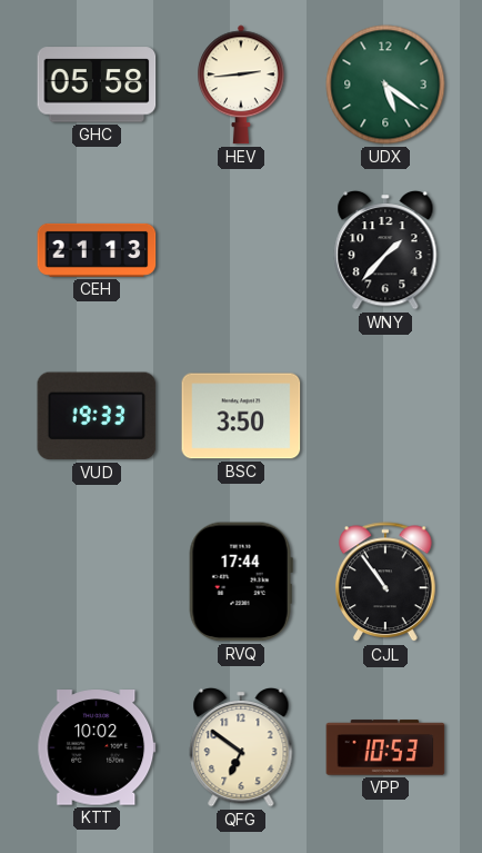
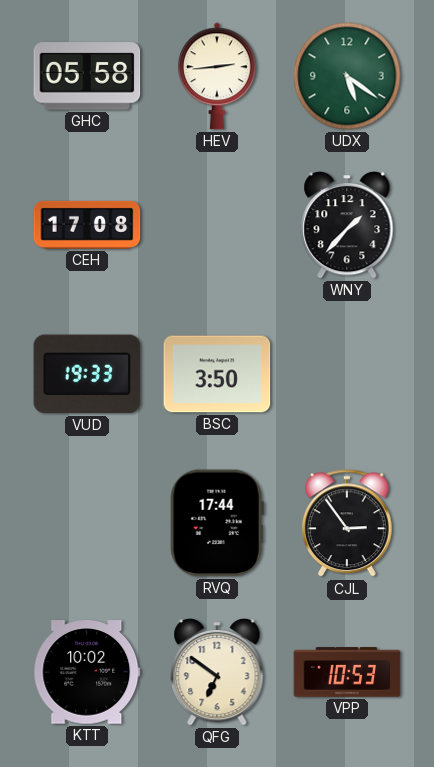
CEH: 21:13 -> 17:08
CJL: 10:54 -> 2:54
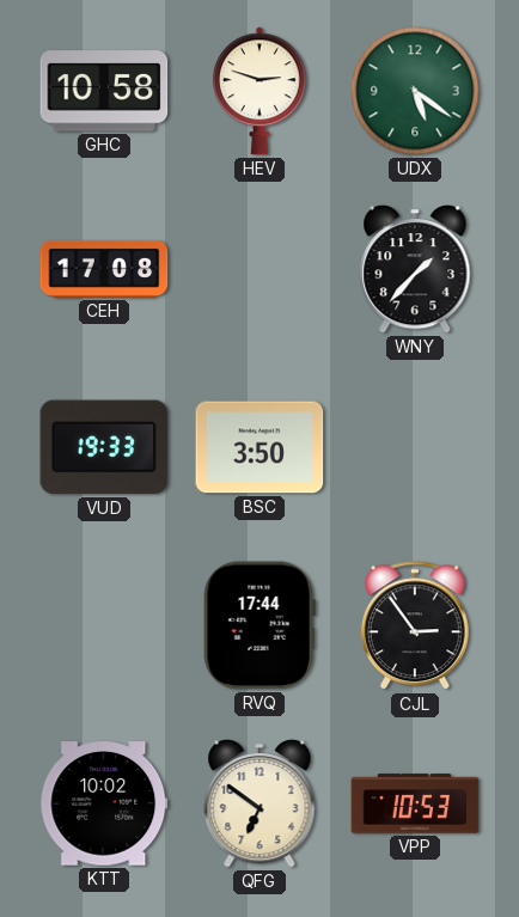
GHC: 05:58 -> 10:58
HEV: 2:44 -> 2:48
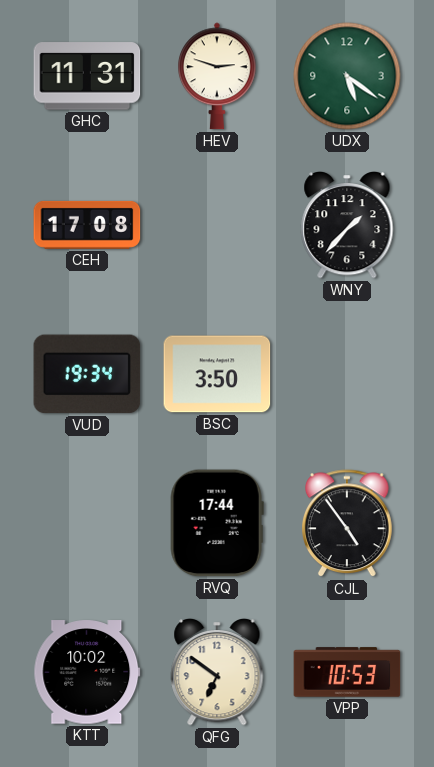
GHC: 10:58 -> 11:31
VUD: 19:33 -> 19:34
CJL: 2:54 -> 4:54
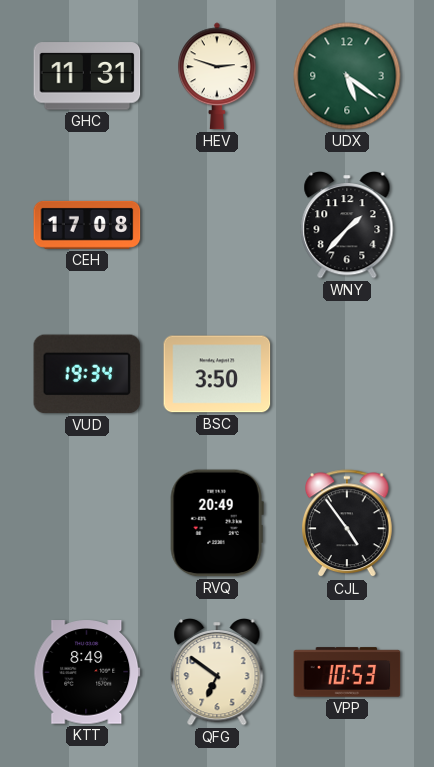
RVQ: 17:44 -> 20:49
KTT: 10:02 -> 8:49
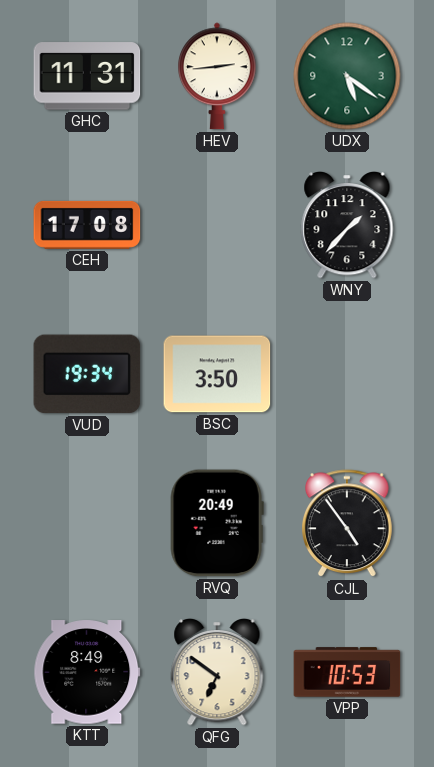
HEV: 2:48 -> 2:44
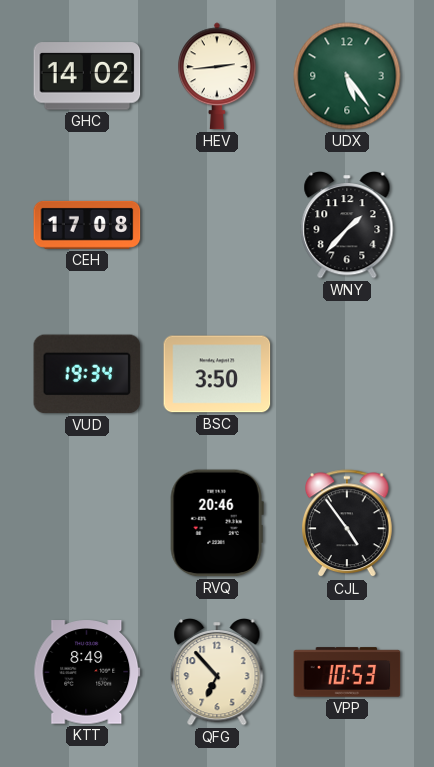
GHC: 11:31 -> 14:02
UDX: 5:21 -> 5:24
RVQ: 20:49 -> 20:46
QFG: 6:51 -> 6:53
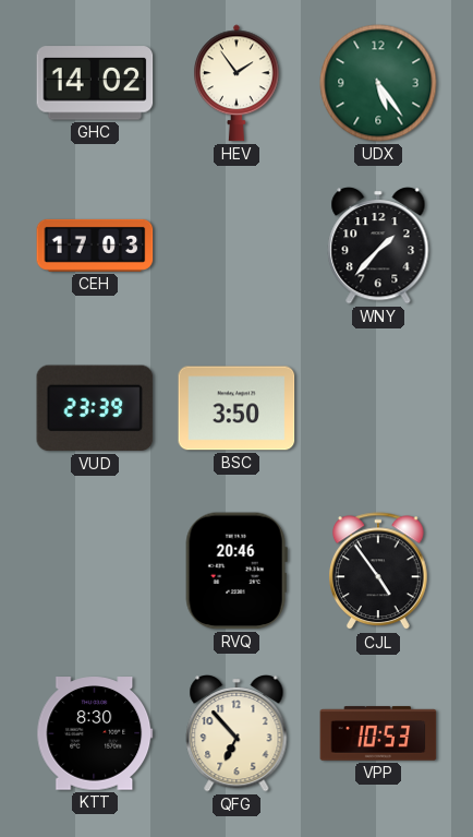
HEV: 2:44 -> 1:54
CEH: 17:08 -> 17:03
VUD: 19:34 -> 23:39
KTT: 8:49 -> 8:30
